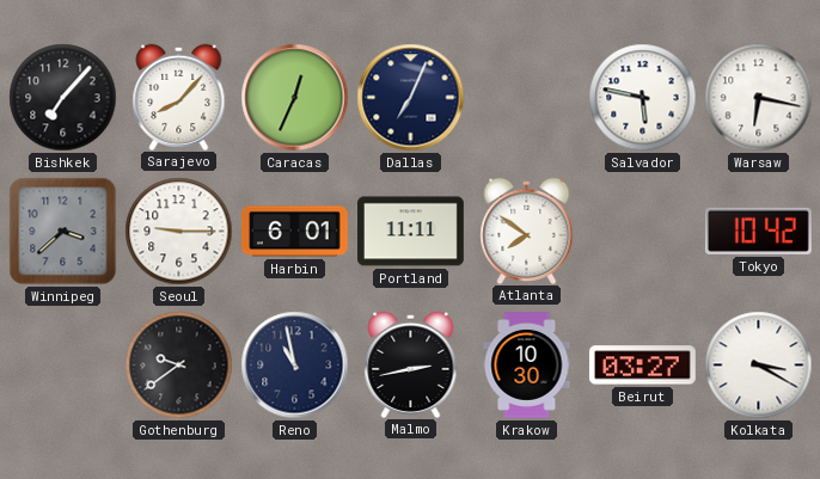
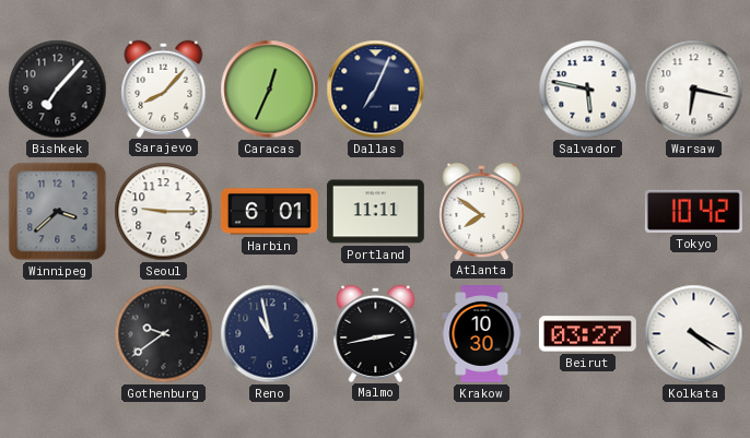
Kolkata: 3:20 -> 4:20
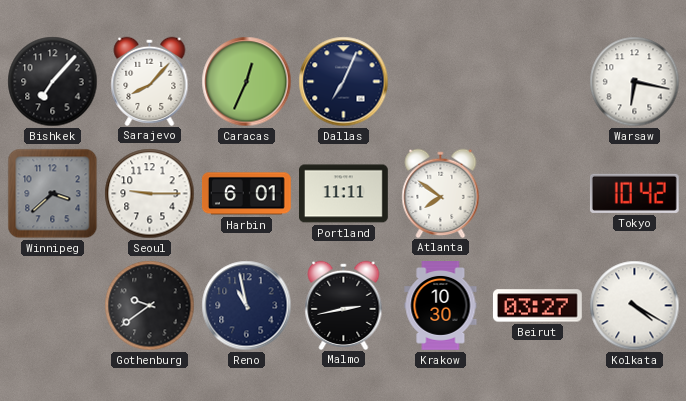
Salvador: 5:47 -> none
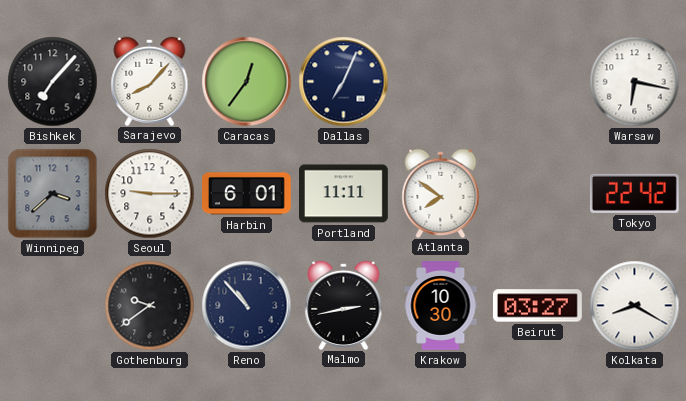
Caracas: 12:34 -> 12:36
Tokyo: 10:42 -> 22:42
Reno: 10:58 -> 10:53
Kolkata: 4:20 -> 8:20
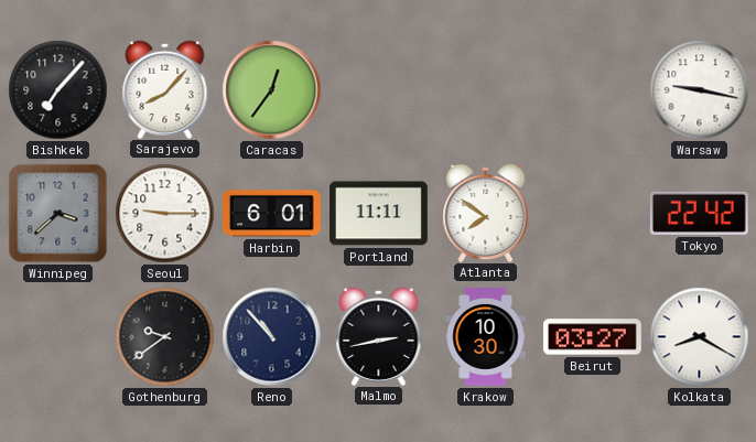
Dallas: 7:04 -> none
Warsaw: 6:17 -> 9:17
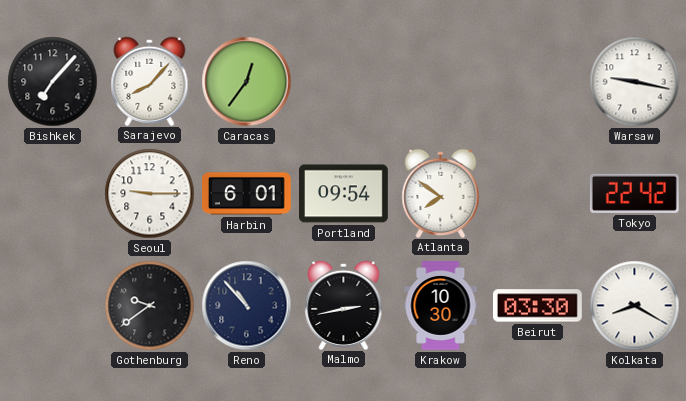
Winnipeg: 3:38 -> none
Portland: 11:11 -> 09:54
Beirut: 03:27 -> 03:30
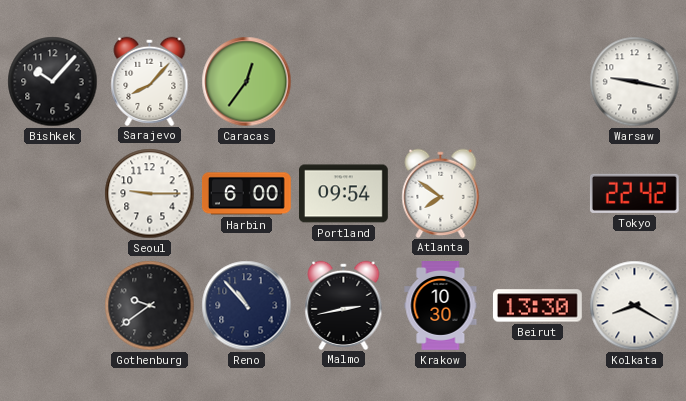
Bishkek: 7:07 -> 10:07
Harbin: 6:01 -> 6:00
Beirut: 03:30 -> 13:30
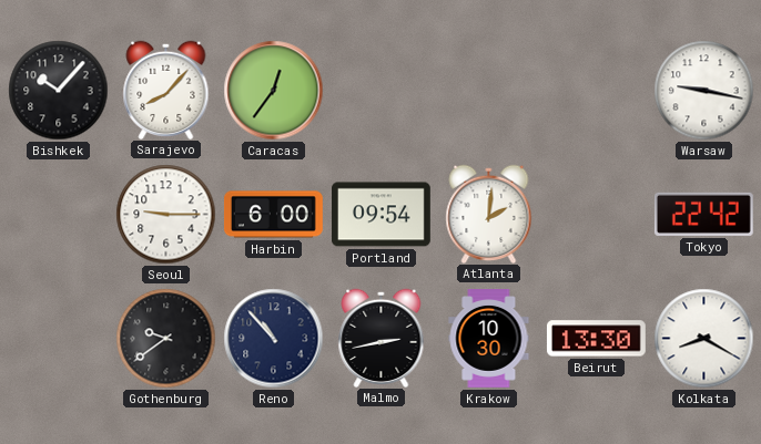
Atlanta: 7:51 -> 2:01
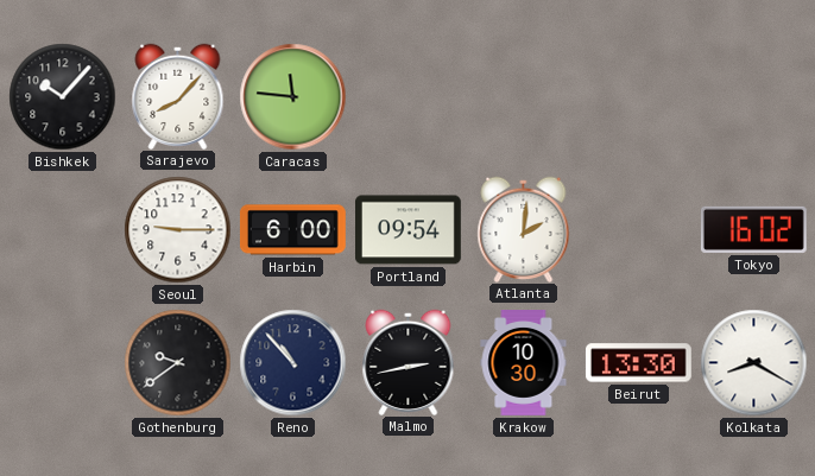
Caracas: 12:36 -> 11:46
Warsaw: 9:17 -> none
Tokyo: 22:42 -> 16:02
